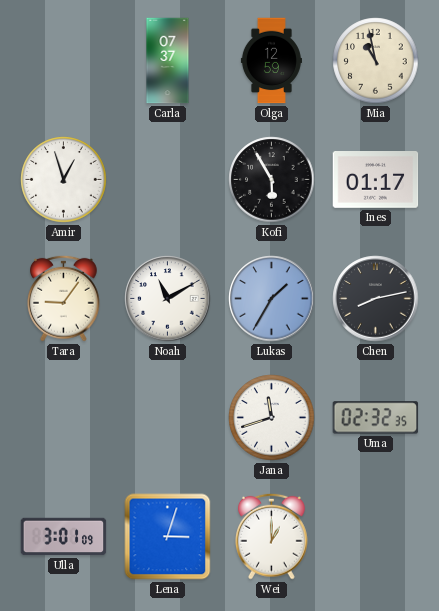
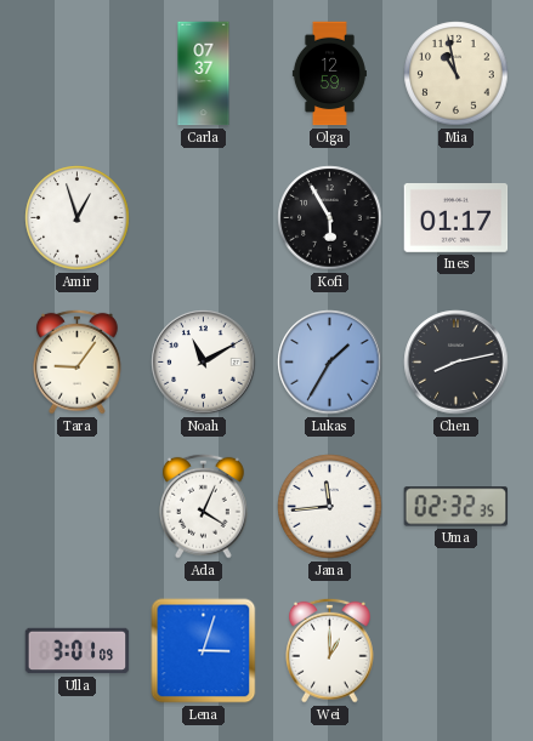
Ada: none -> 4:04
Jana: 11:42 -> 11:44
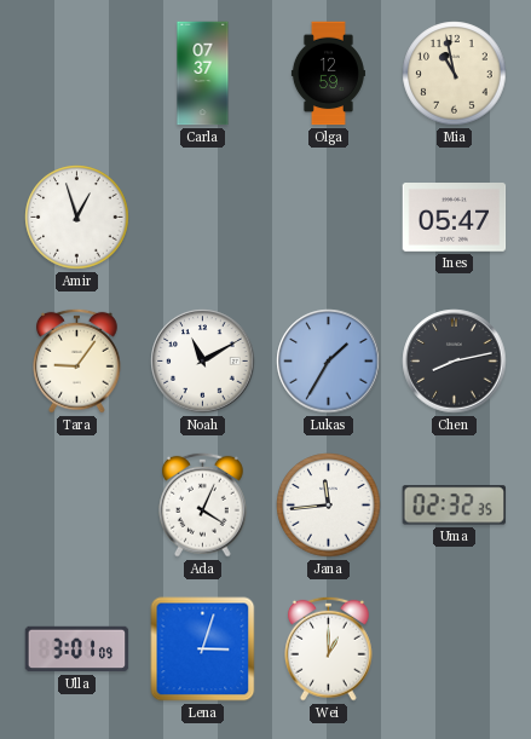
Kofi: 5:55 -> none
Ines: 01:17 -> 05:47
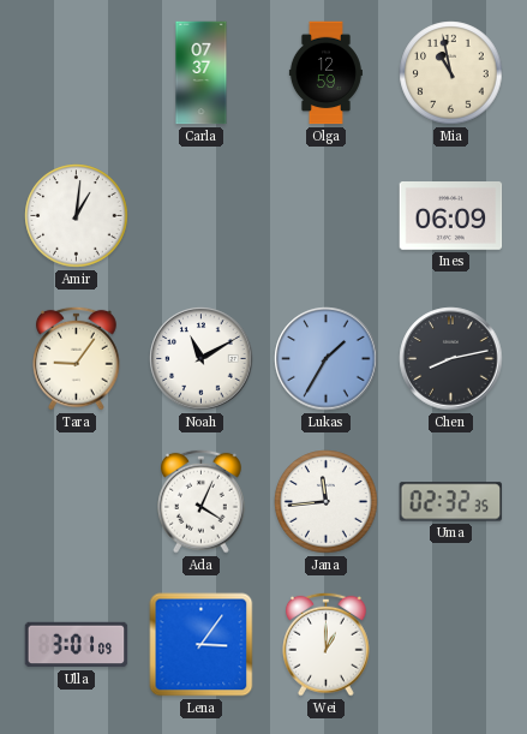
Amir: 12:57 -> 1:01
Ines: 05:47 -> 06:09
Lena: 3:03 -> 3:06
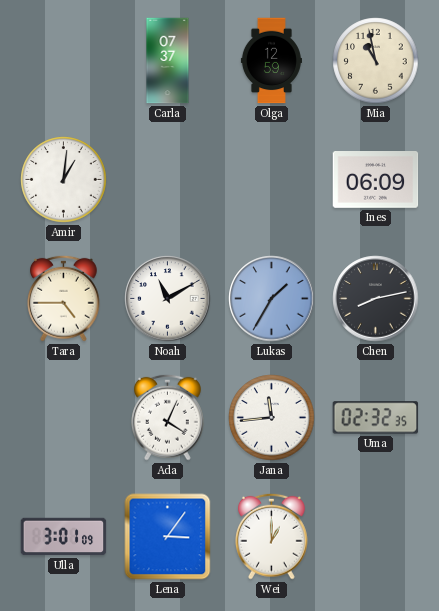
Tara: 9:06 -> 4:45
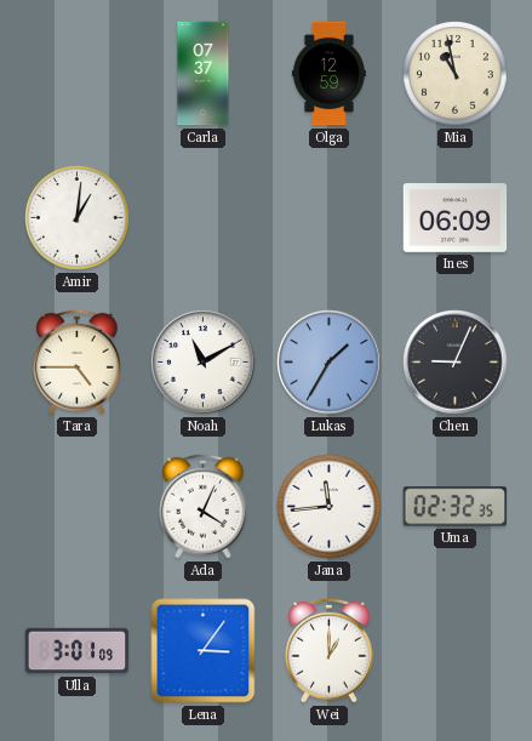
Chen: 8:13 -> 9:04
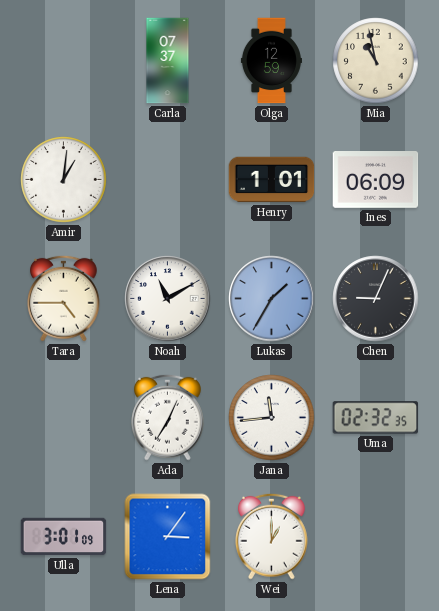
Henry: none -> 1:01
Ada: 4:04 -> 7:04
